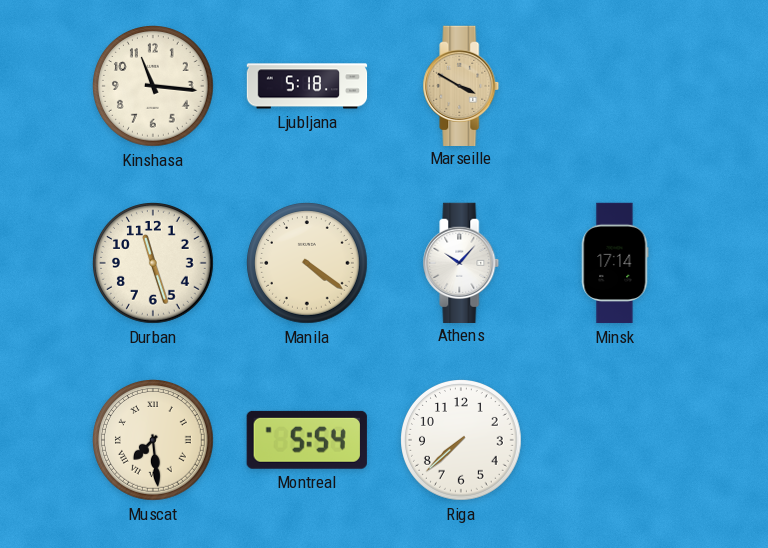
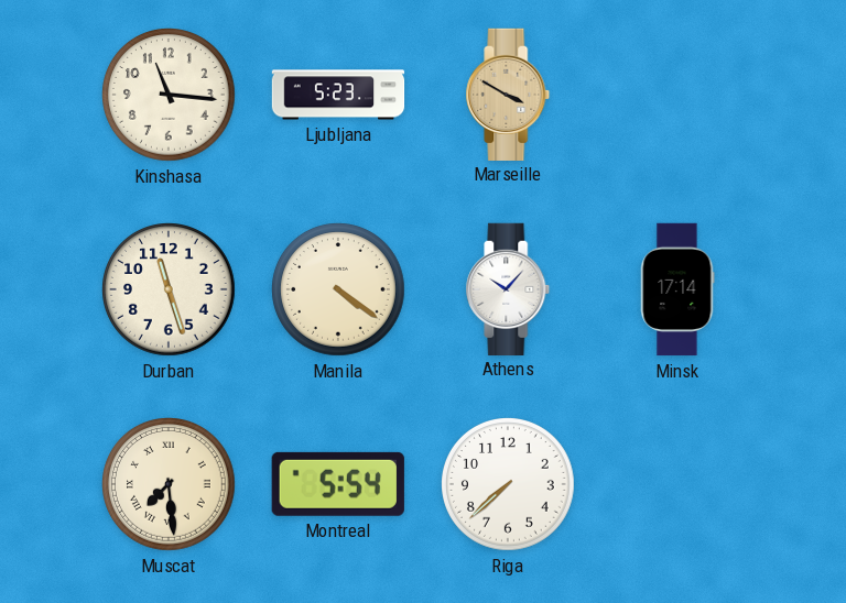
Ljubljana: 5:18 -> 5:23
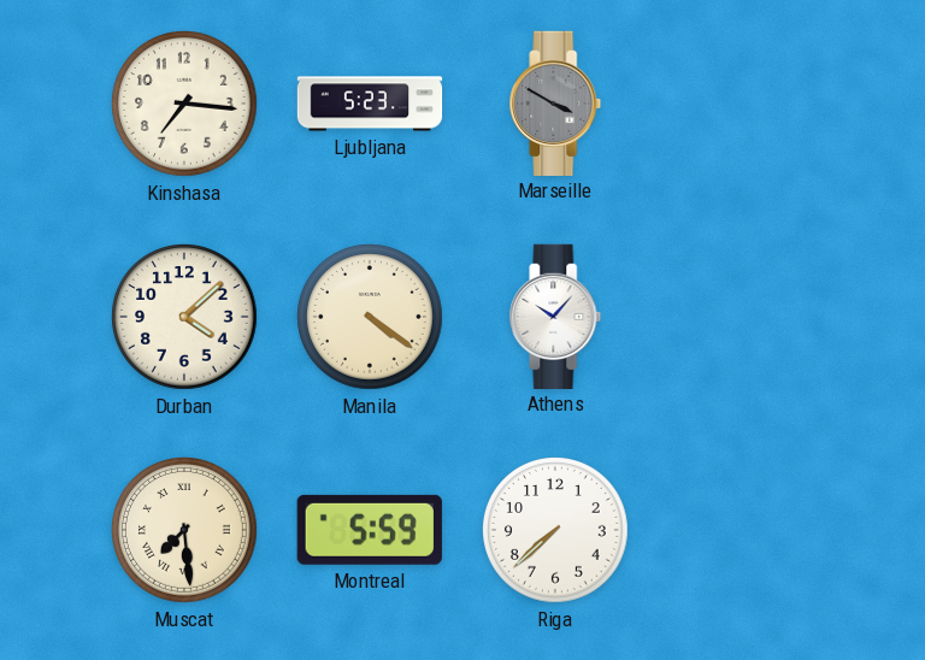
Kinshasa: 11:16 -> 7:16
Marseille dial: champagne -> grey
Durban: 11:27 -> 4:08
Minsk: 17:14 -> none
Montreal: 5:54 -> 5:59
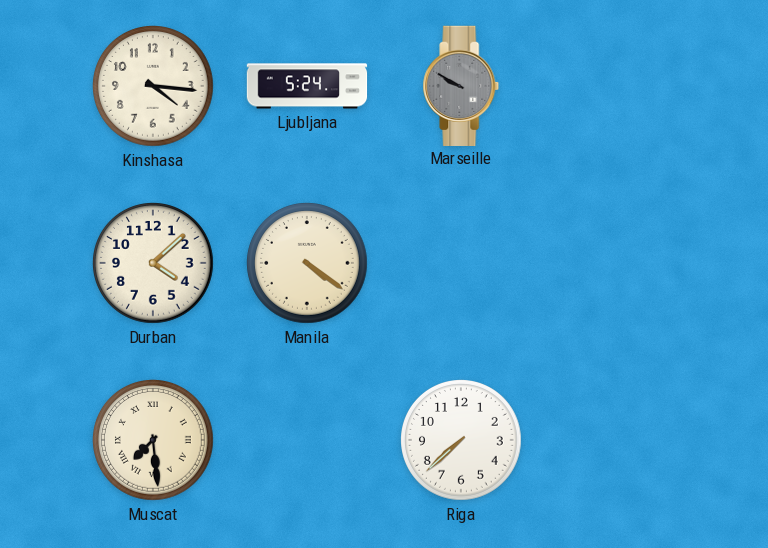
Kinshasa: 7:16 -> 4:16
Ljubljana: 5:23 -> 5:24
Marseille: 3:50 -> 9:50
Athens: 10:07 -> none
Montreal: 5:59 -> none
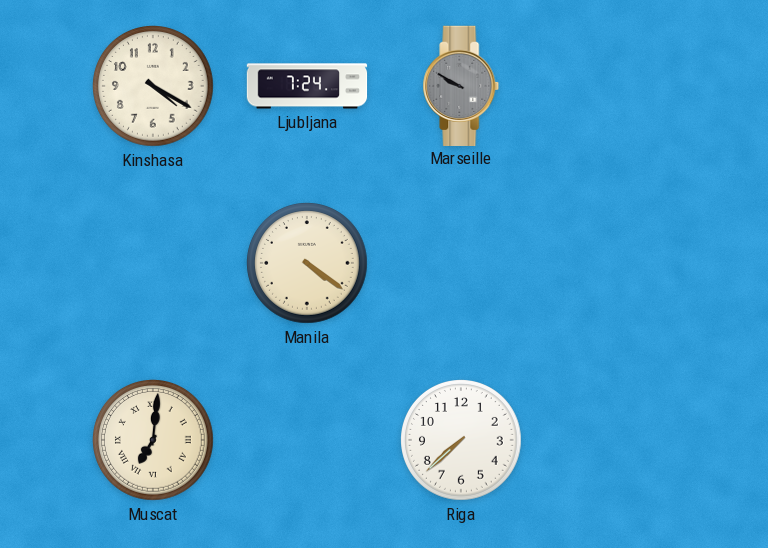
Kinshasa: 4:16 -> 4:20
Ljubljana: 5:24 -> 7:24
Durban: 4:08 -> none
Muscat: 7:29 -> 7:01
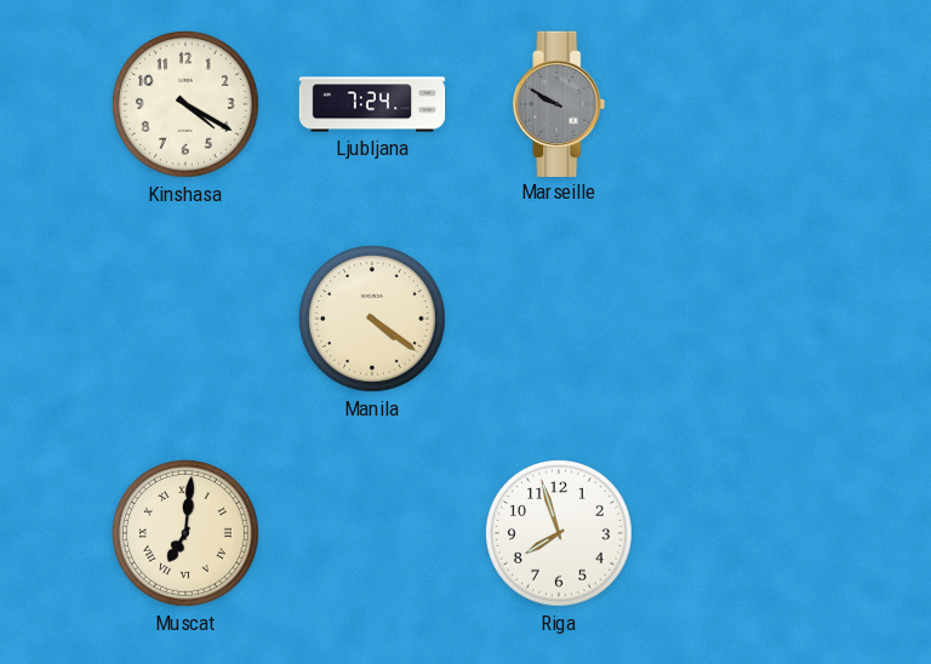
Riga: 7:38 -> 7:57
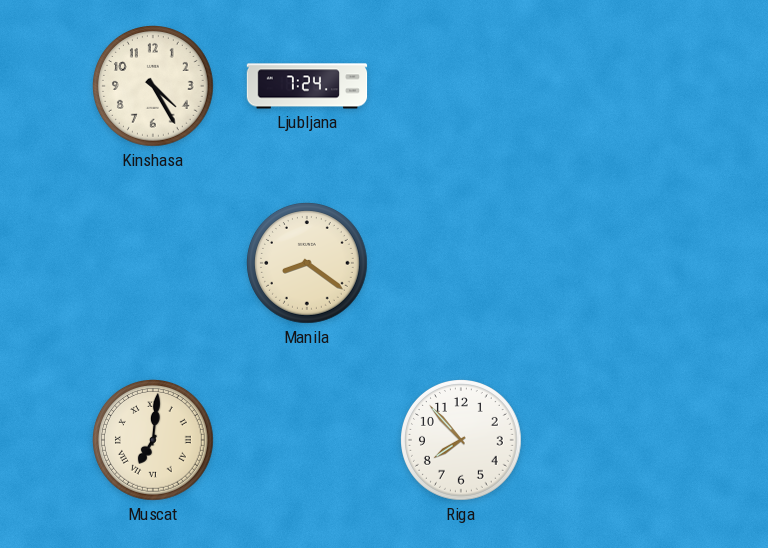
Kinshasa: 4:20 -> 4:25
Marseille: 9:50 -> none
Manila: 4:21 -> 8:21
Riga: 7:57 -> 7:53
